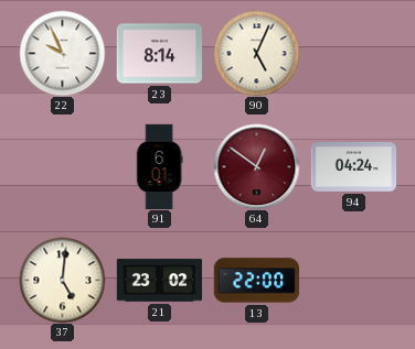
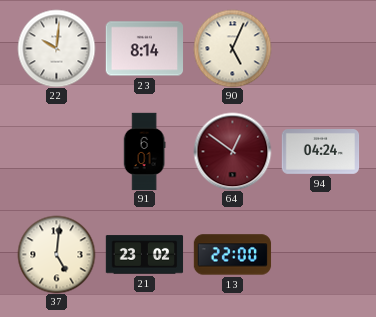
22: 9:56 -> 10:01
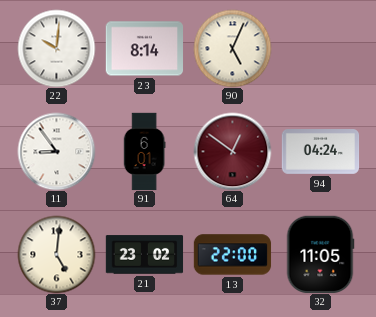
11: none -> 8:54
32: none -> 11:05
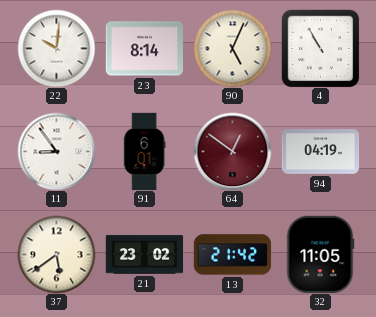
4: none -> 10:55
94: 04:24 -> 04:19
37: 5:01 -> 5:39
13: 22:00 -> 21:42
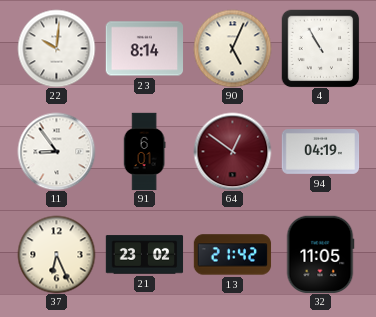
37: 5:39 -> 6:26
